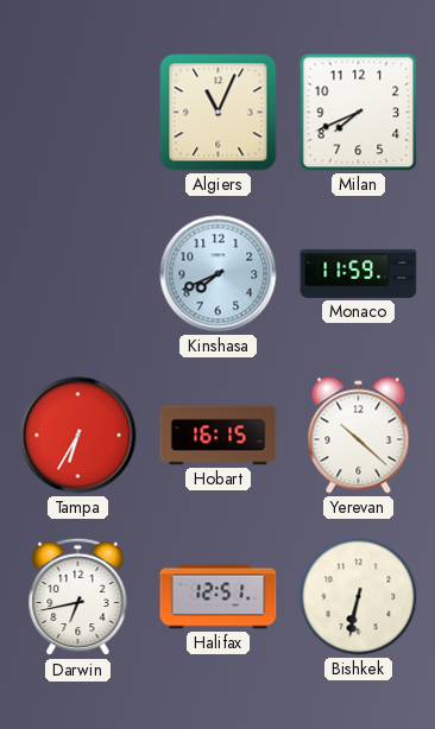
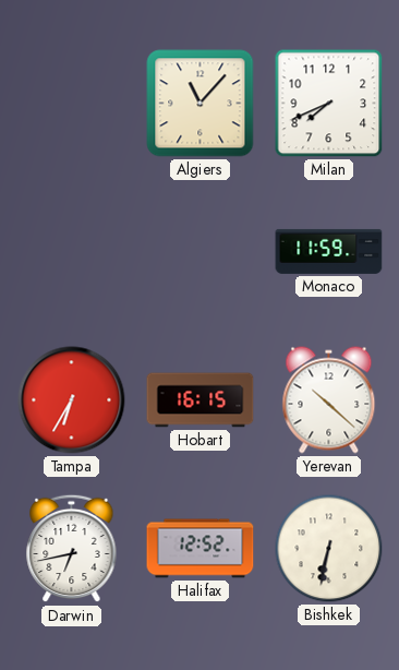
Algiers: 11:04 -> 11:07
Kinshasa: 7:41 -> none
Halifax: 12:51 -> 12:52
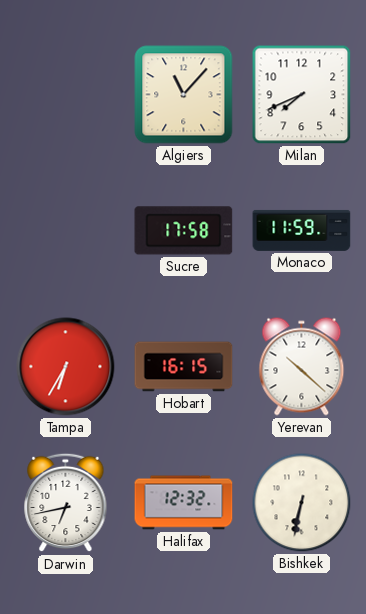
Sucre: none -> 17:58
Halifax: 12:52 -> 12:32
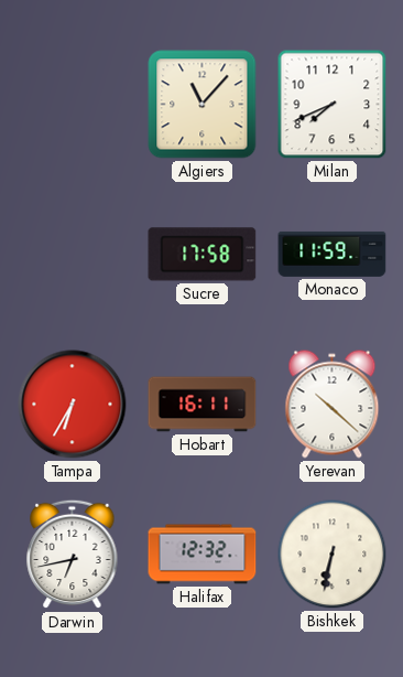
Hobart: 16:15 -> 16:11
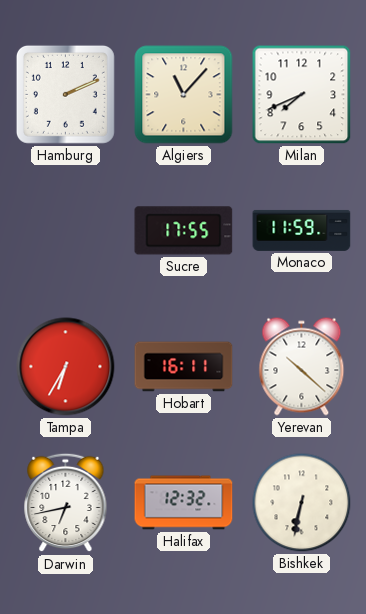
Hamburg: none -> 2:11
Sucre: 17:58 -> 17:55
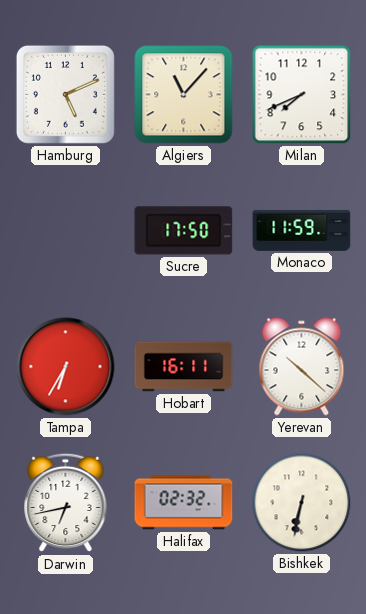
Hamburg: 2:11 -> 5:11
Sucre: 17:55 -> 17:50
Halifax: 12:32 -> 02:32
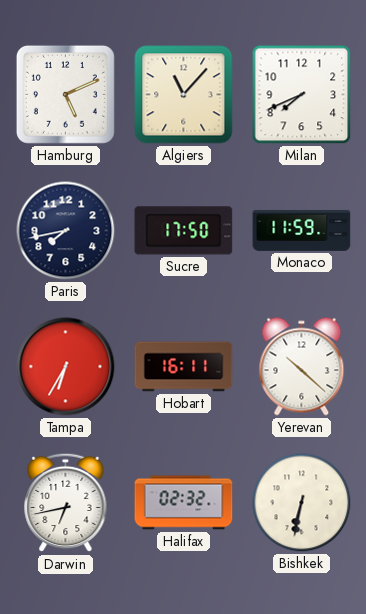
Paris: none -> 7:43
